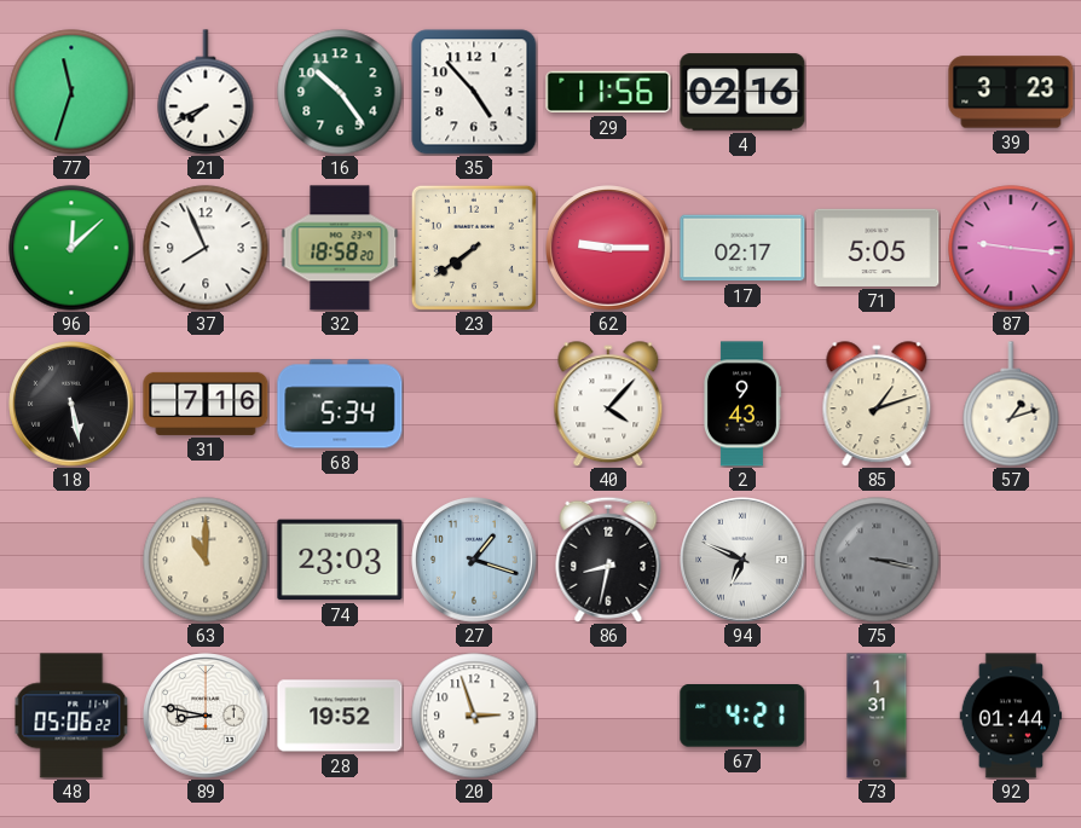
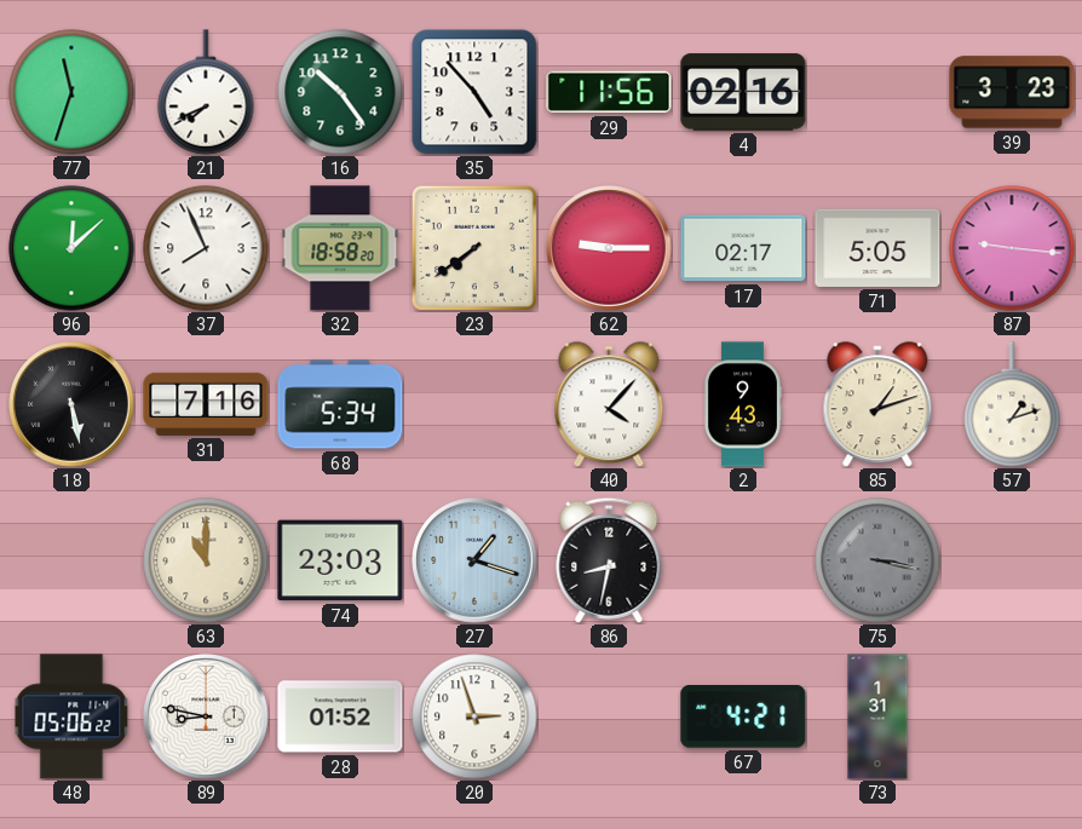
94: 6:49 -> none
28: 19:52 -> 01:52
92: 01:44 -> none
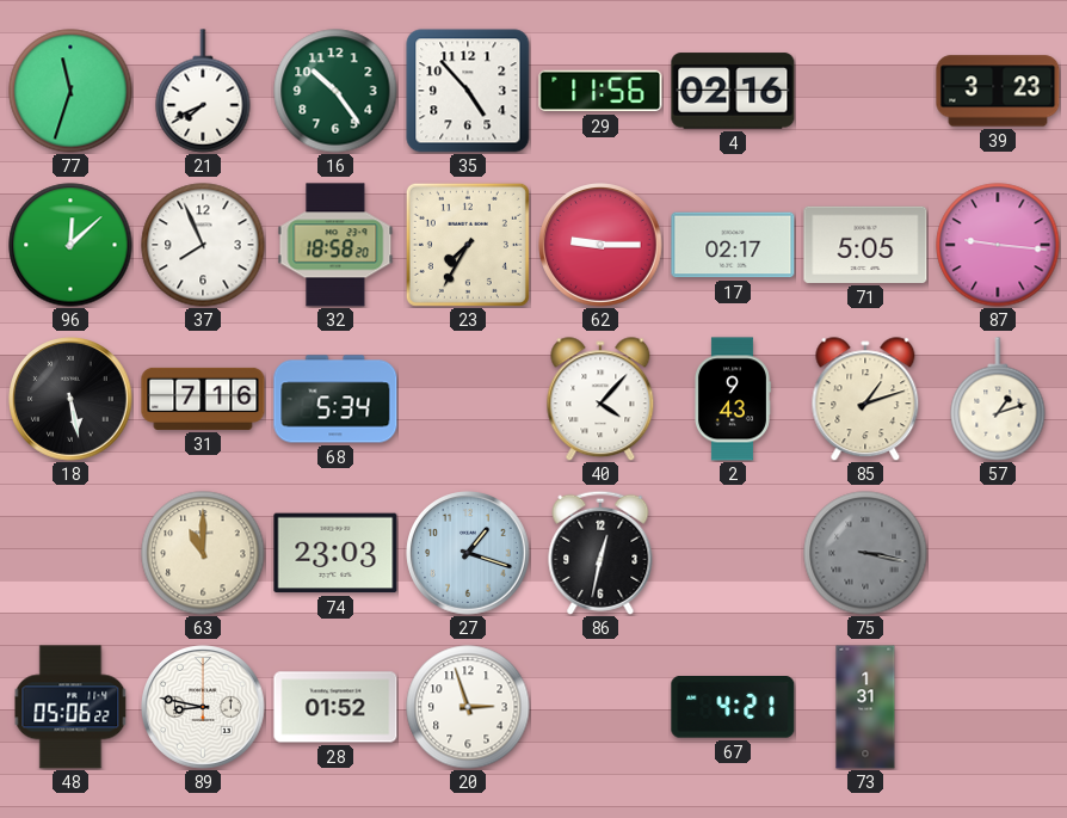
23: 7:39 -> 7:35
86: 8:32 -> 12:32
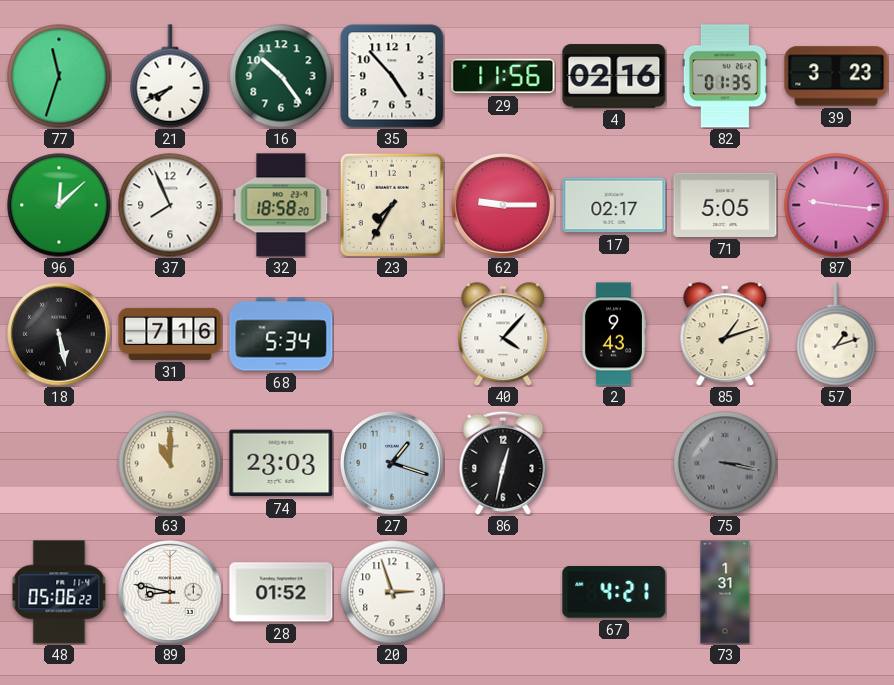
82: none -> 01:35
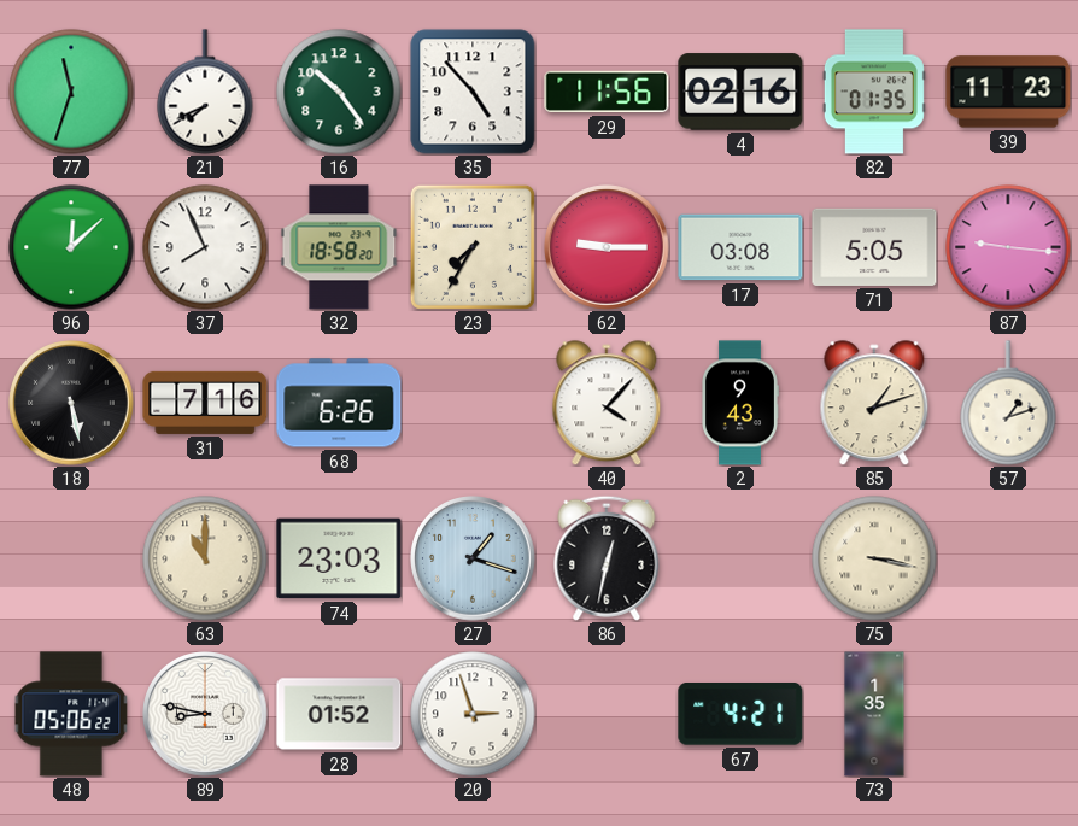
39: 3:23 -> 11:23
17: 02:17 -> 03:08
68: 5:34 -> 6:26
75 dial: grey -> cream
73: 1:31 -> 1:35
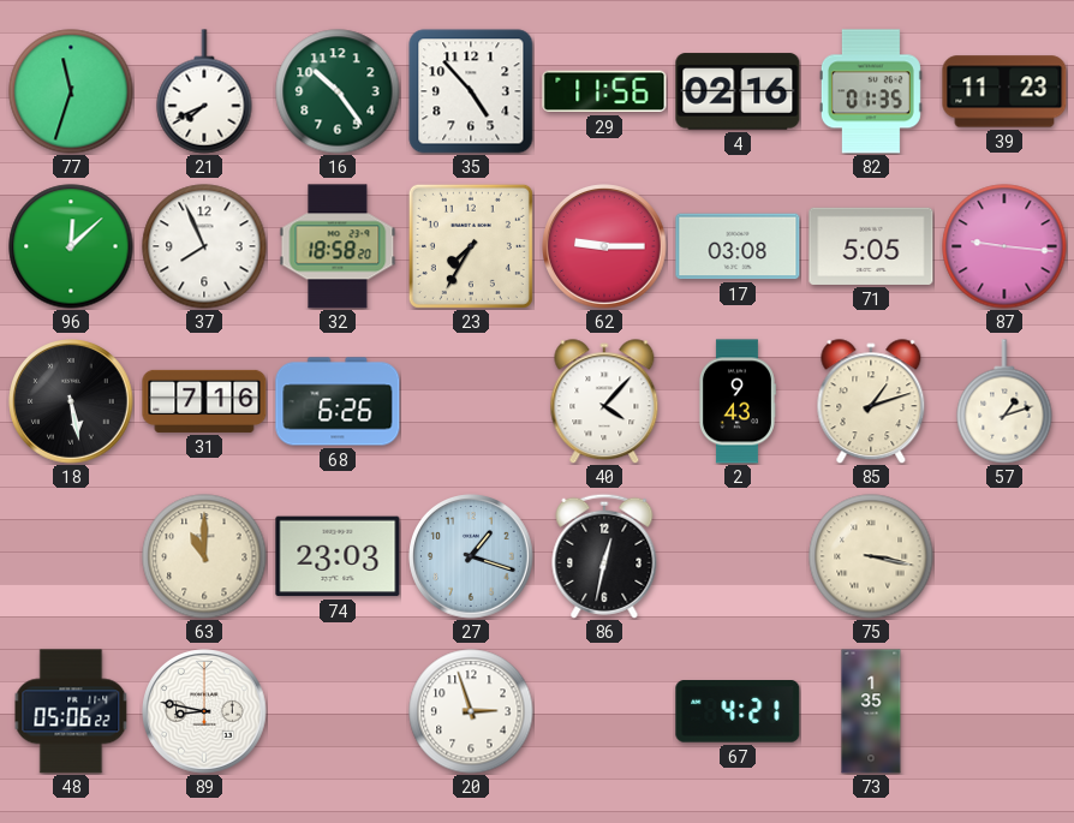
28: 01:52 -> none
